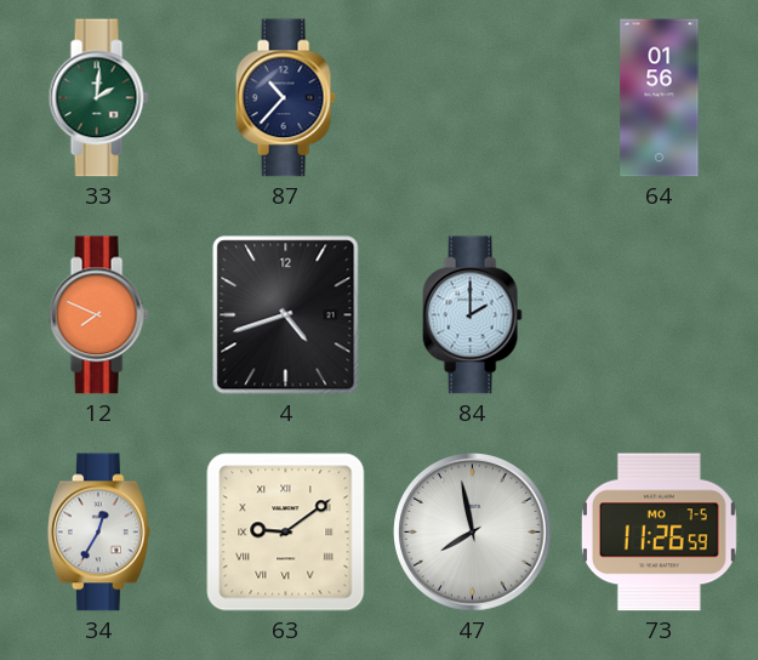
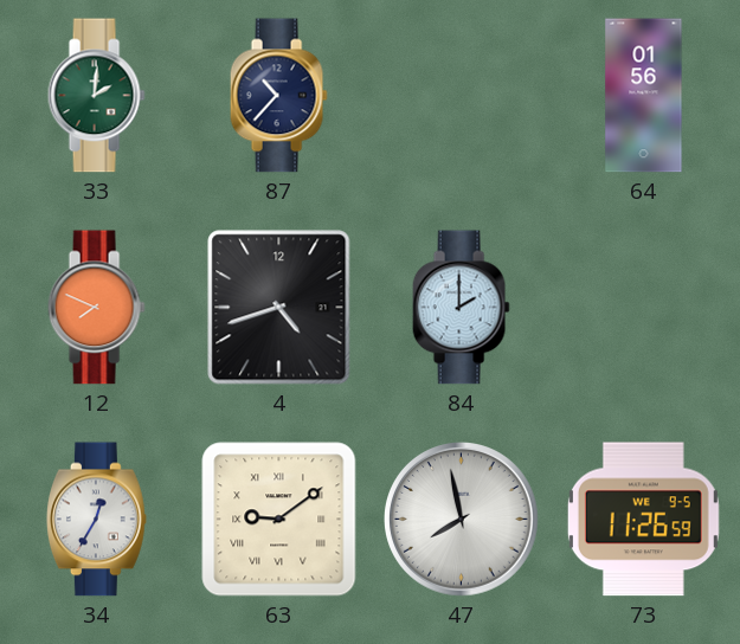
73 date: MO 7-5 -> WE 9-5
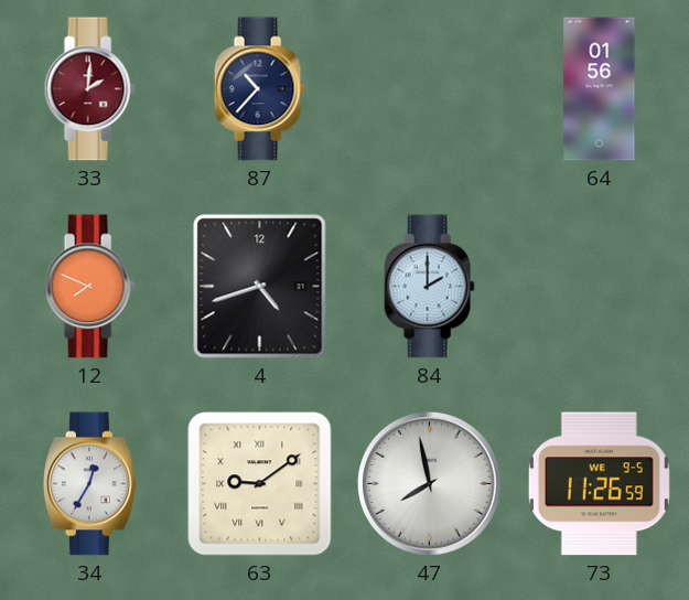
33 dial: green -> burgundy
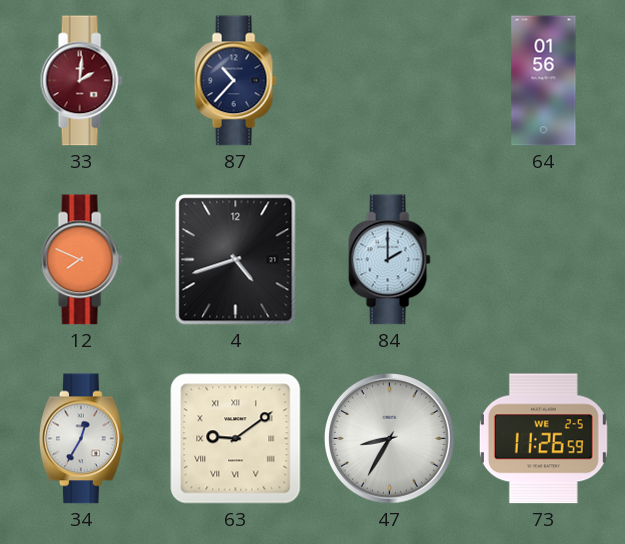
47: 7:58 -> 8:35
73 date: WE 9-5 -> WE 2-5
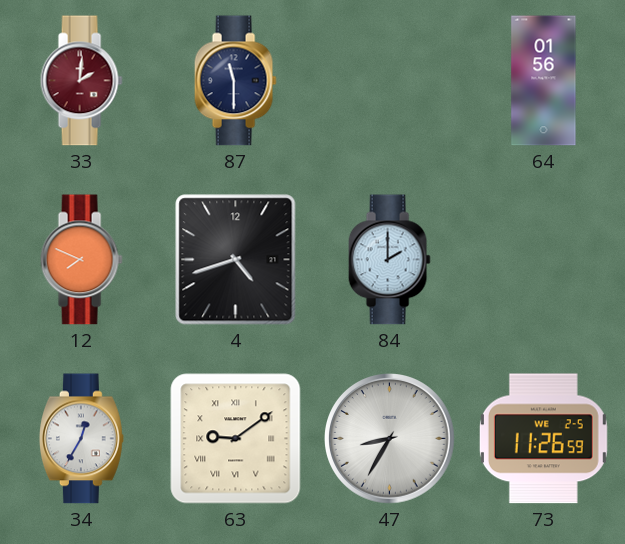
87: 10:37 -> 11:30
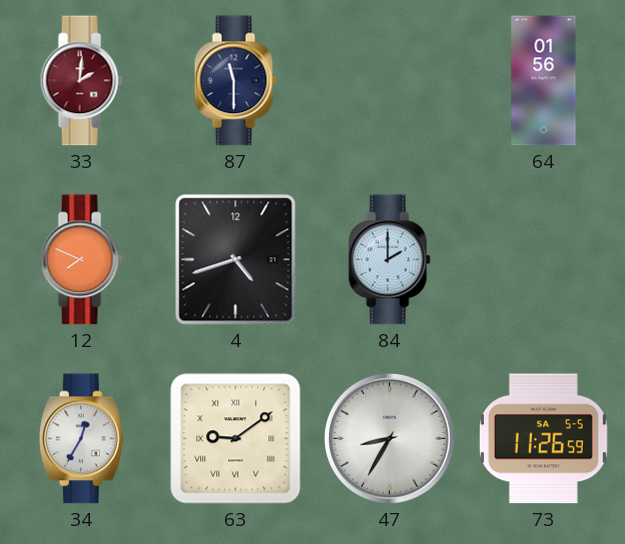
73 date: WE 2-5 -> SA 5-5
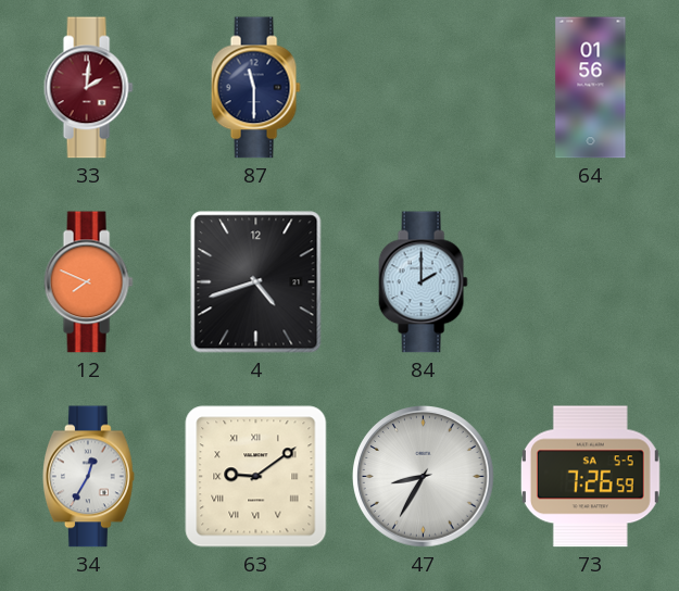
73: 11:26 -> 7:26
